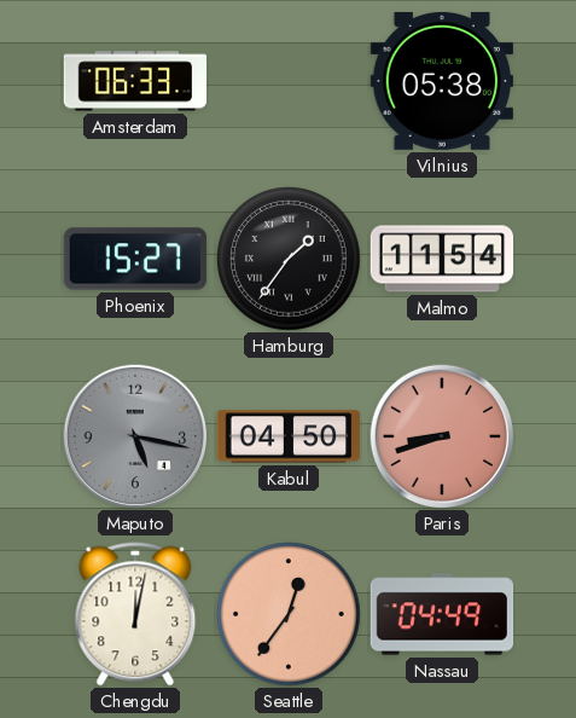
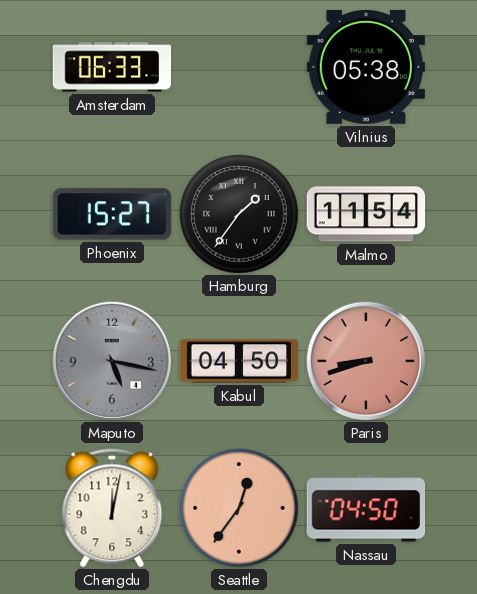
Nassau: 04:49 -> 04:50
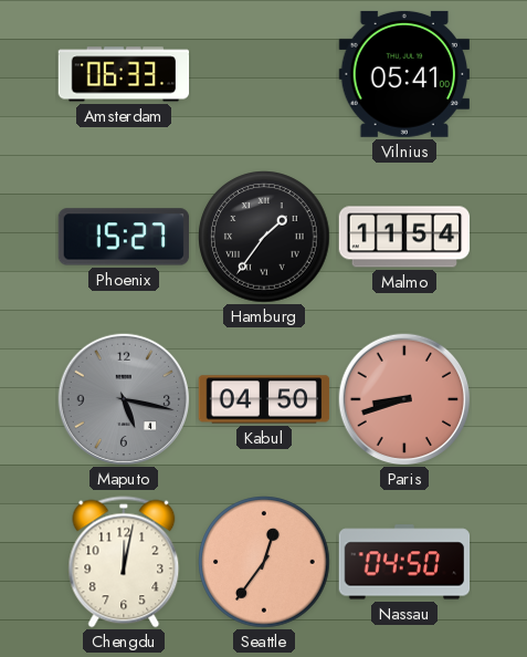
Vilnius: 05:38 -> 05:41
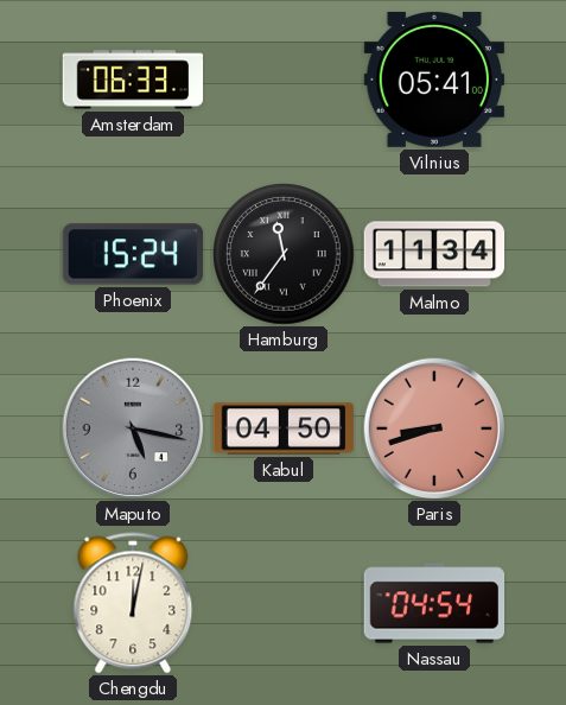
Phoenix: 15:27 -> 15:24
Hamburg: 1:36 -> 11:36
Malmo: 11:54 -> 11:34
Seattle: 12:36 -> none
Nassau: 04:50 -> 04:54
